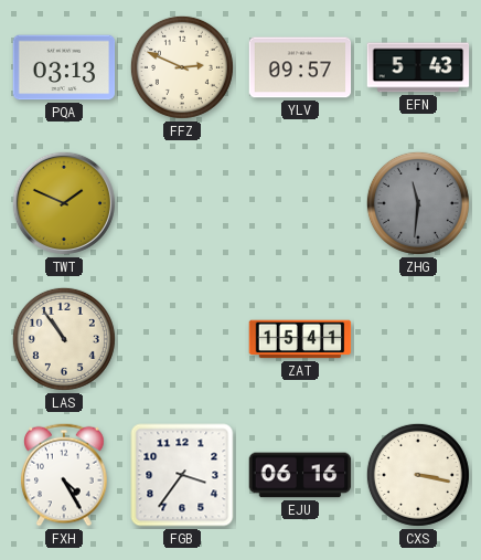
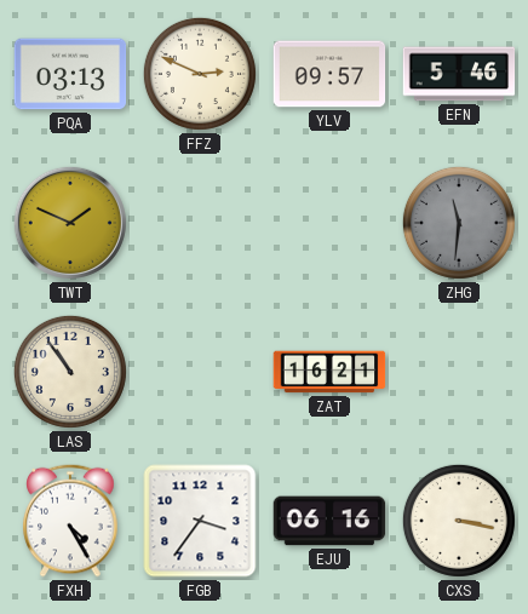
EFN: 5:43 -> 5:46
ZAT: 15:41 -> 16:21
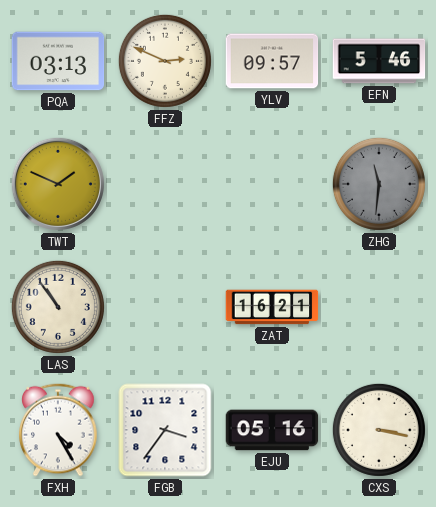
EJU: 06:16 -> 05:16
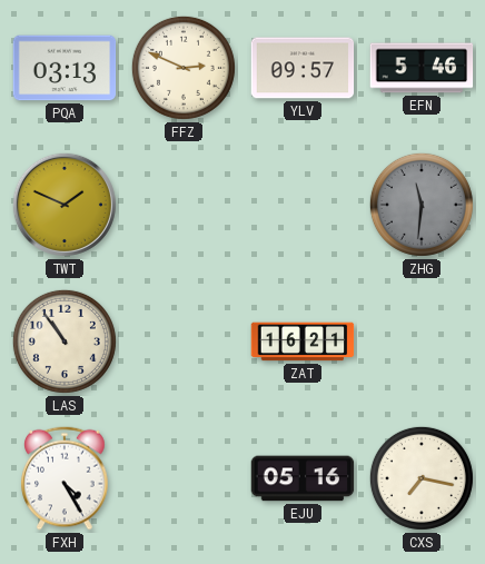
FGB: 3:36 -> none
CXS: 3:17 -> 7:17
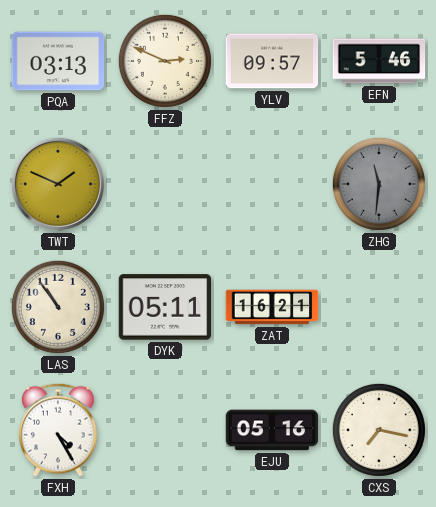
DYK: none -> 05:11
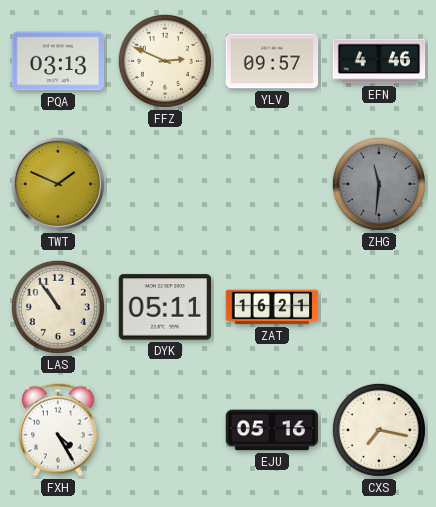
EFN: 5:46 -> 4:46
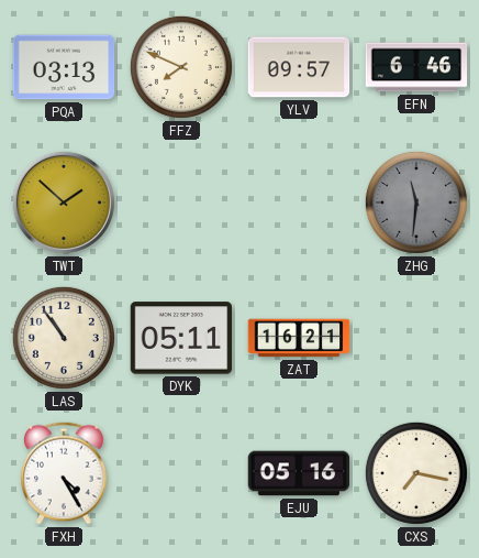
FFZ: 2:49 -> 7:49
EFN: 4:46 -> 6:46
TWT: 1:49 -> 1:52
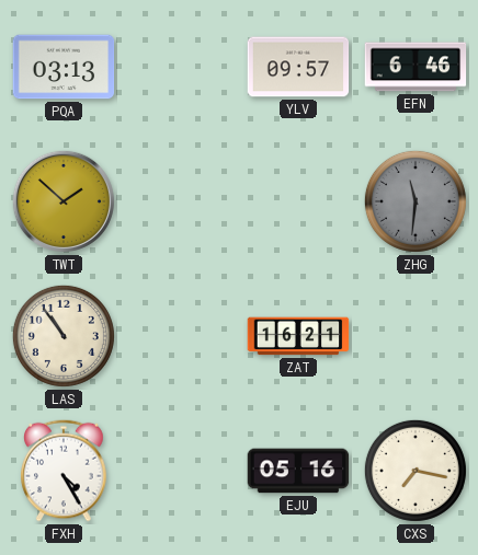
FFZ: 7:49 -> none
DYK: 05:11 -> none
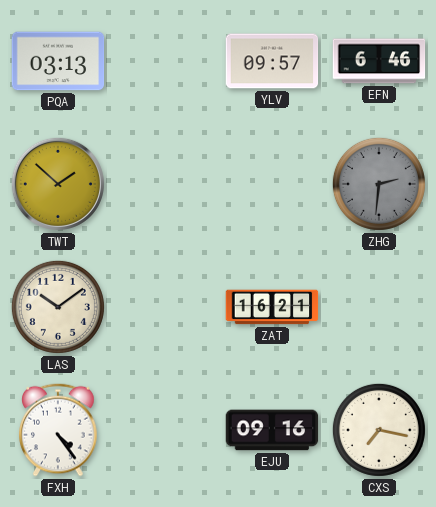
ZHG: 11:31 -> 2:31
LAS: 10:54 -> 10:09
FXH: 4:25 -> 4:24
EJU: 05:16 -> 09:16
